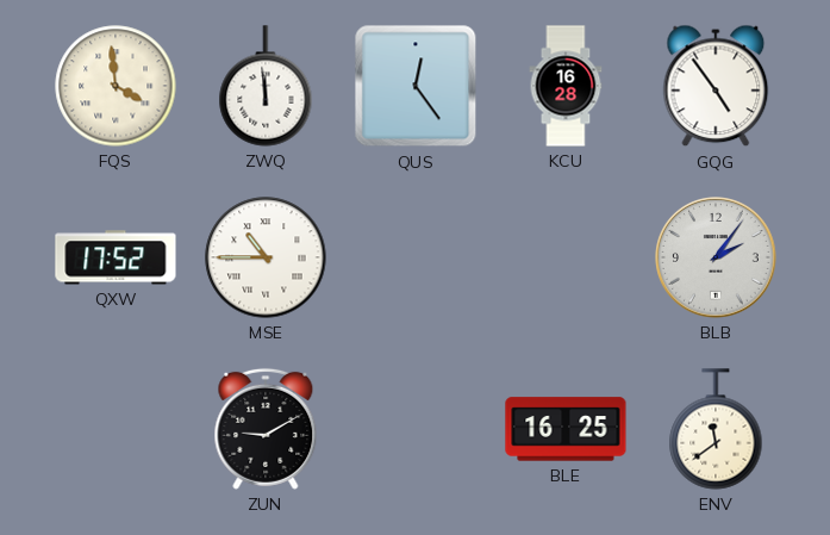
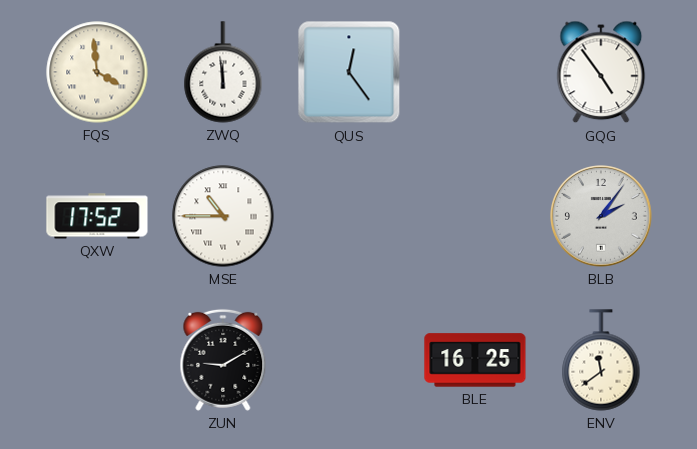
KCU: 16:28 -> none
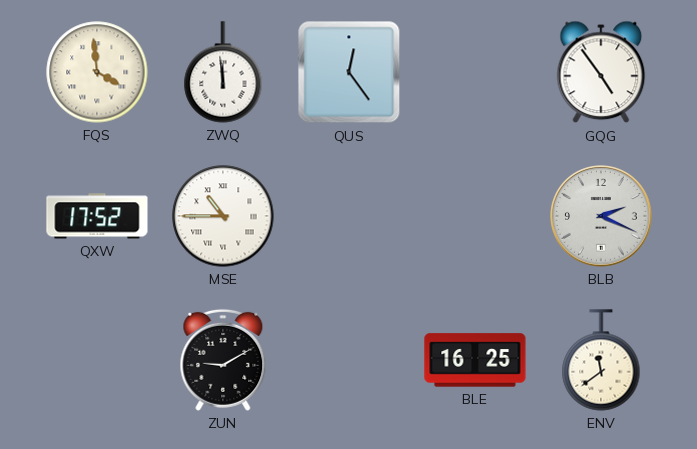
BLB: 2:06 -> 2:19
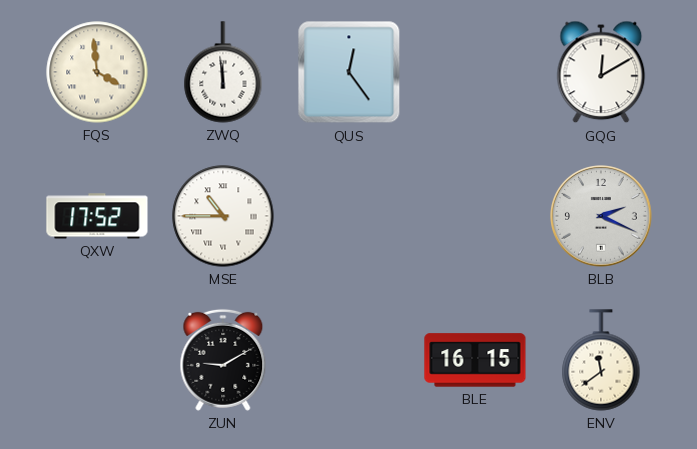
GQG: 4:54 -> 12:10
BLE: 16:25 -> 16:15
